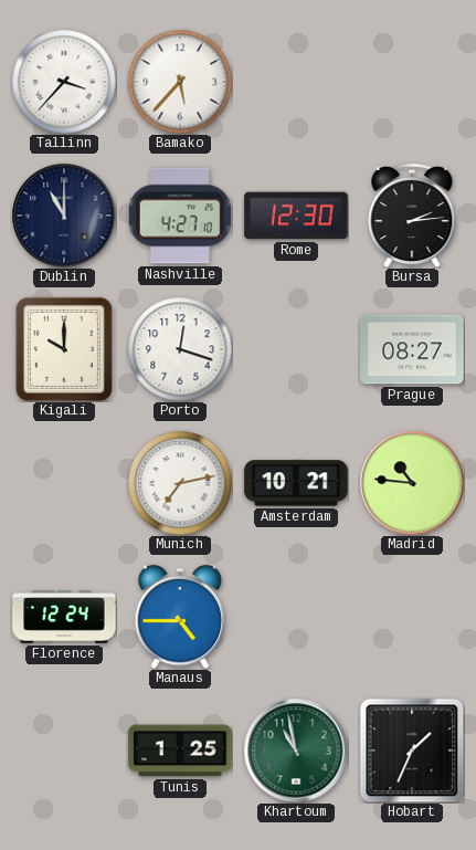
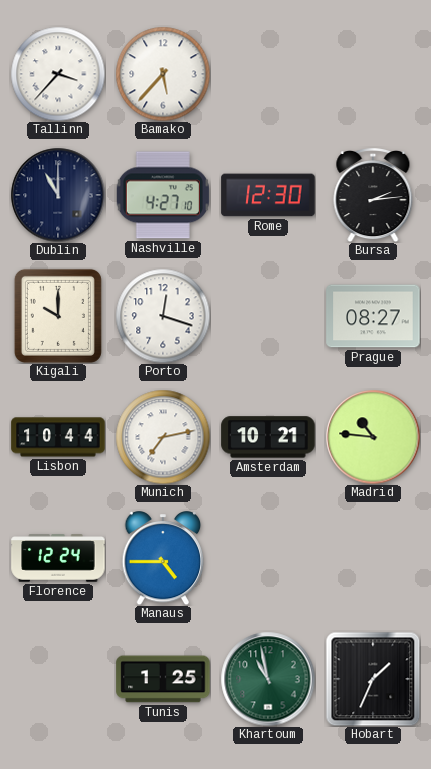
Lisbon: none -> 10:44
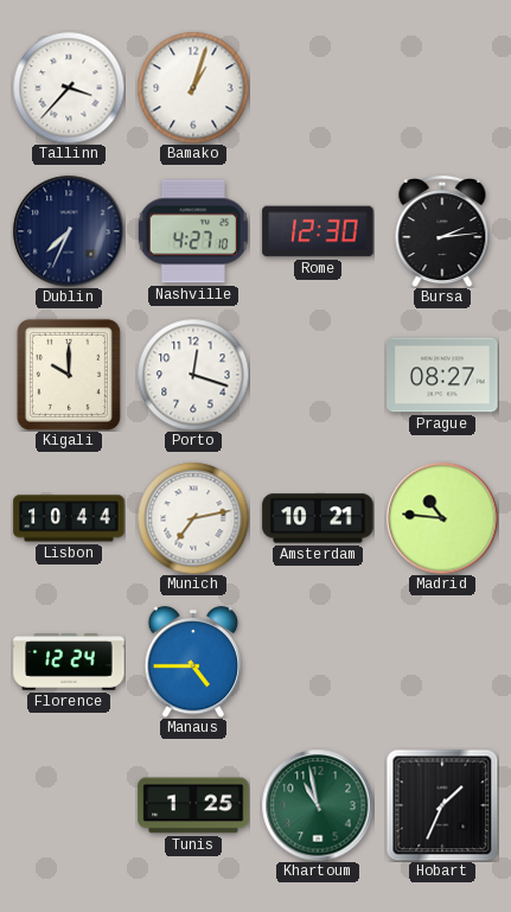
Bamako: 5:37 -> 1:03
Dublin: 11:00 -> 7:34
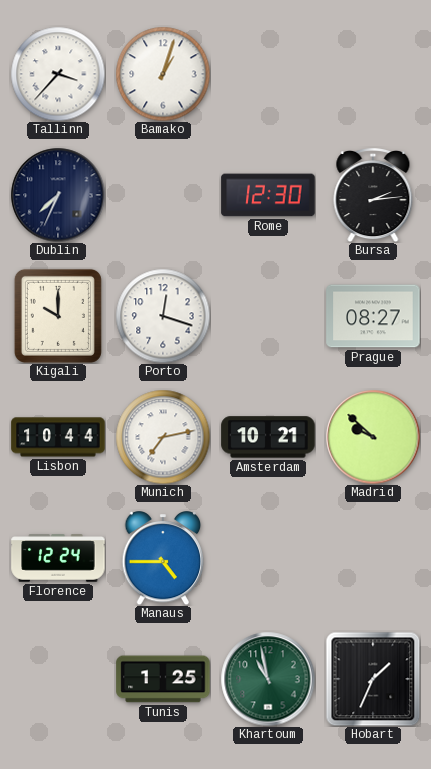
Nashville: 4:27 -> none
Madrid: 10:46 -> 9:52
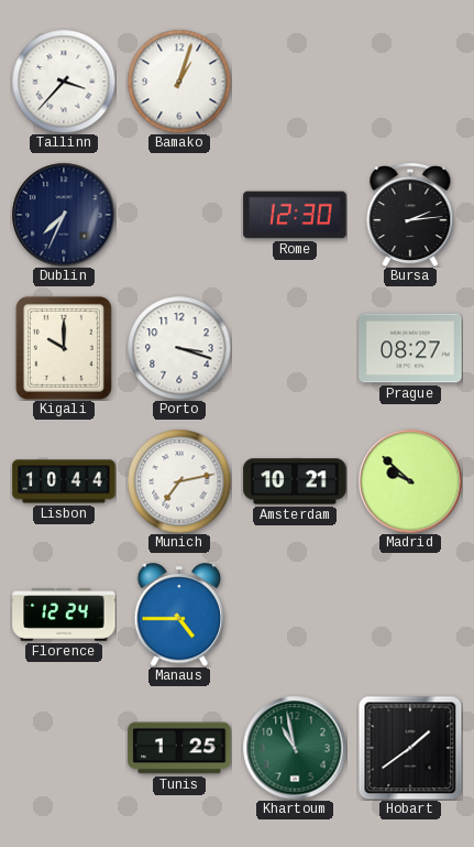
Porto: 12:18 -> 3:18
Hobart: 1:34 -> 1:39
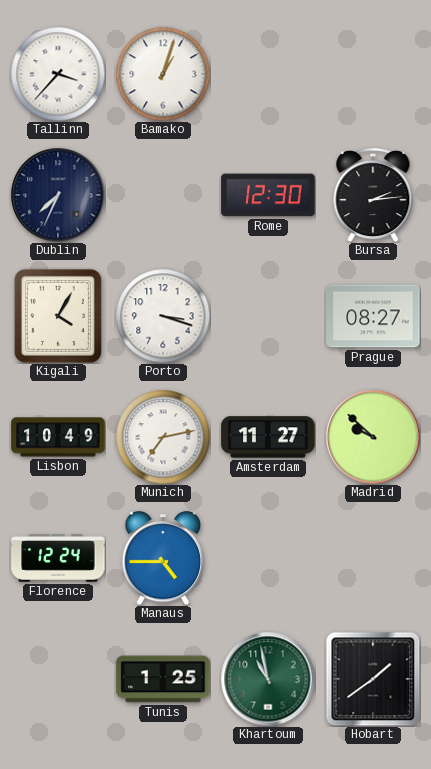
Kigali: 10:00 -> 4:05
Lisbon: 10:44 -> 10:49
Amsterdam: 10:21 -> 11:27
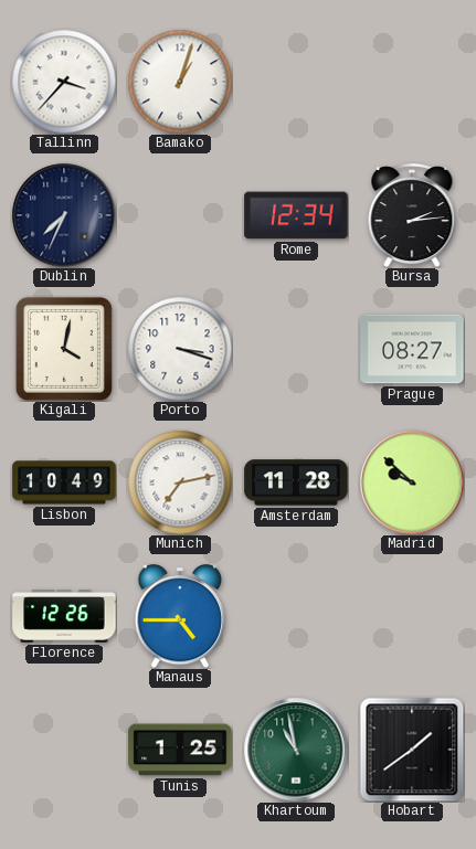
Rome: 12:30 -> 12:34
Kigali: 4:05 -> 4:02
Amsterdam: 11:27 -> 11:28
Florence: 12:24 -> 12:26
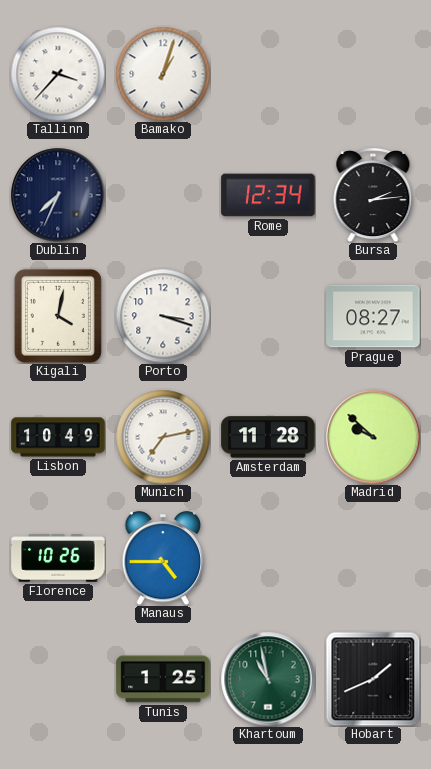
Florence: 12:26 -> 10:26
Hobart: 1:39 -> 1:41
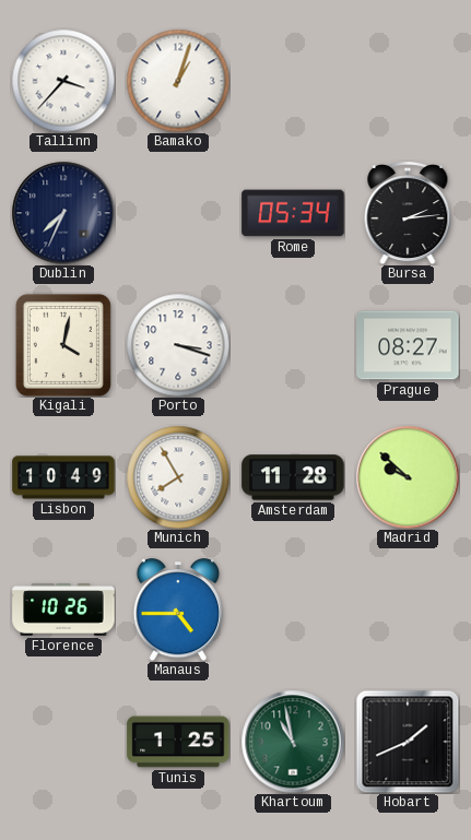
Rome: 12:34 -> 05:34
Munich: 7:13 -> 7:55
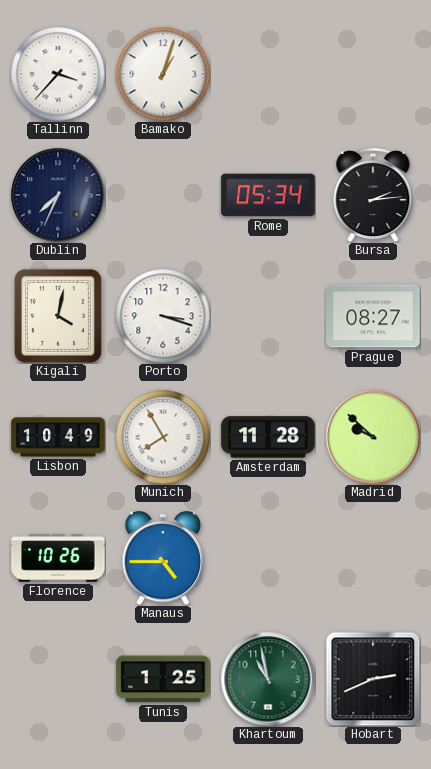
Hobart: 1:41 -> 2:41
